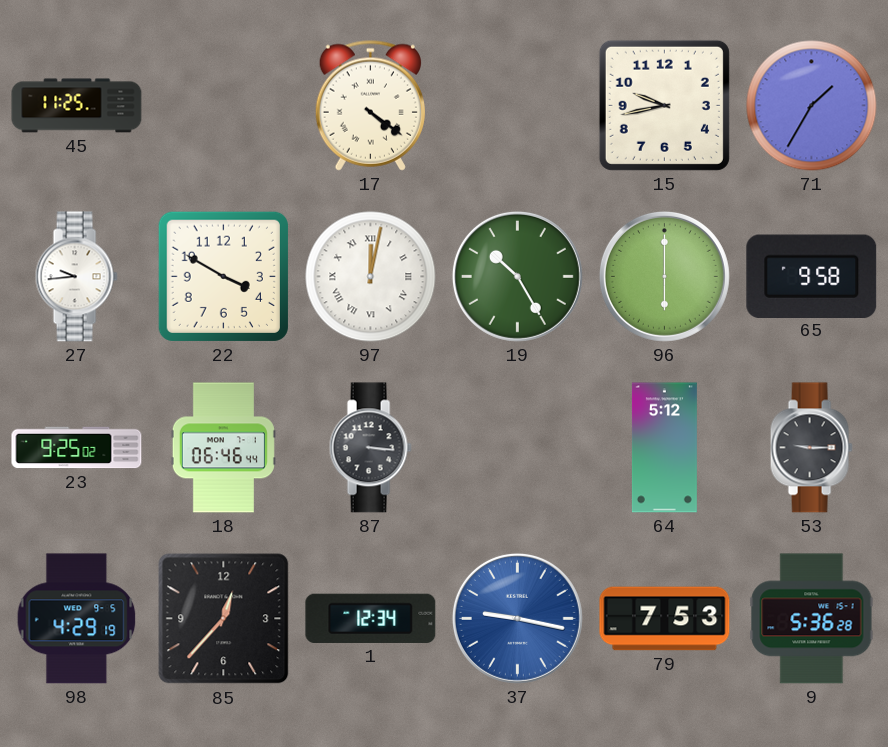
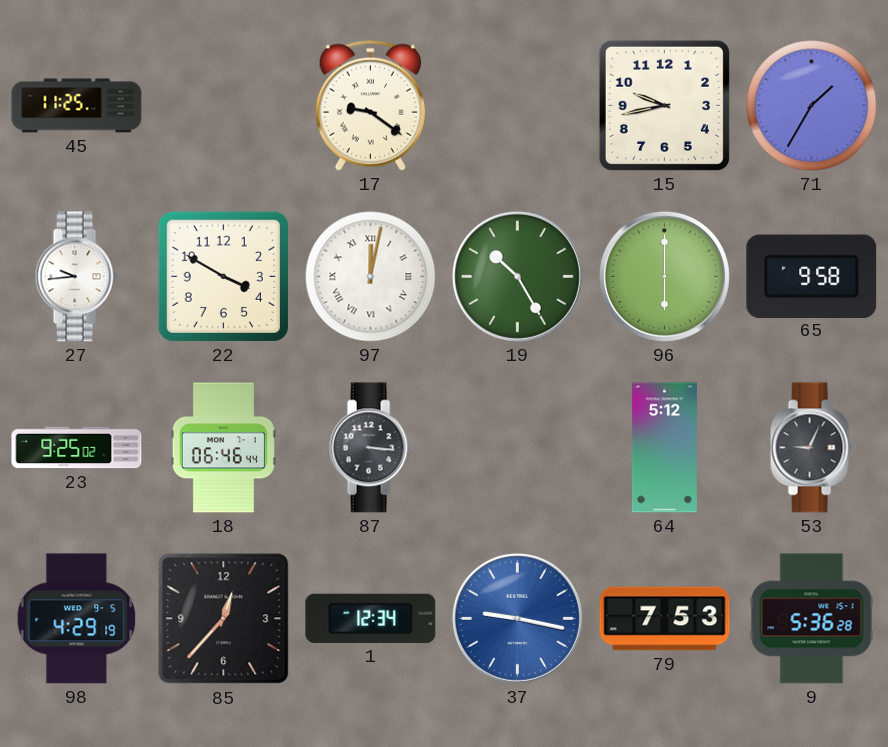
17: 4:21 -> 9:21
53: 9:15 -> 9:04
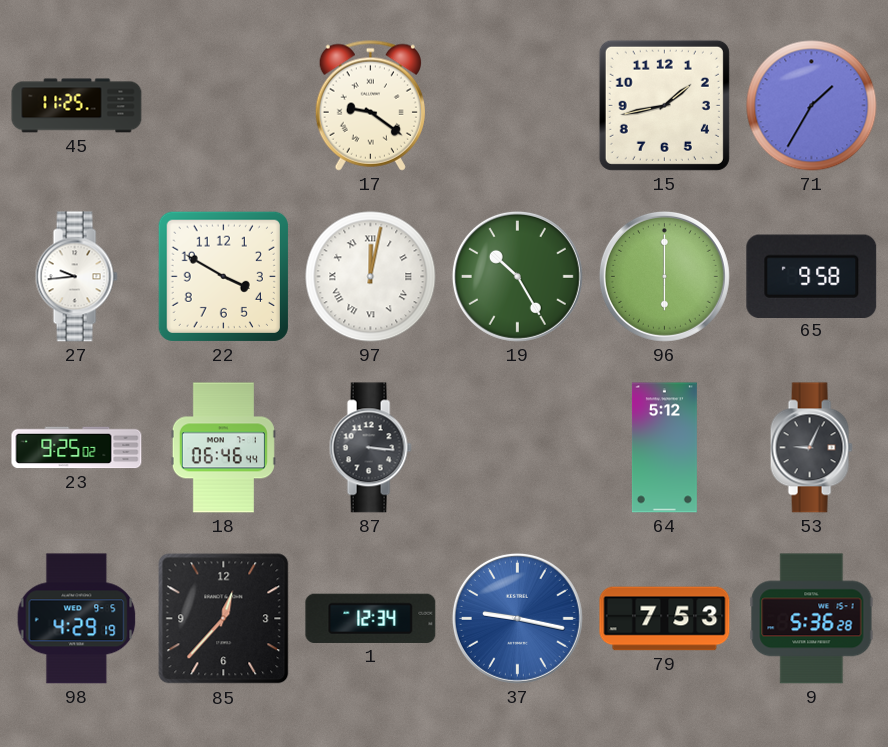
15: 9:43 -> 1:43
